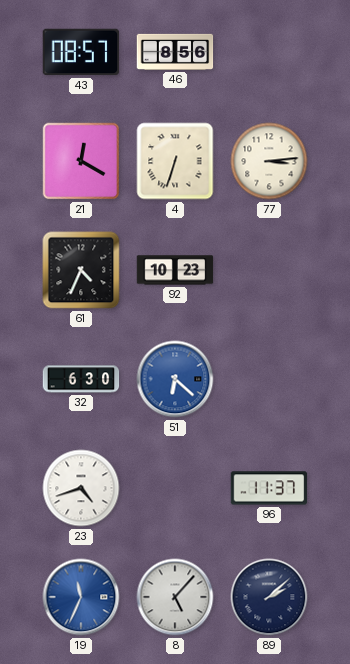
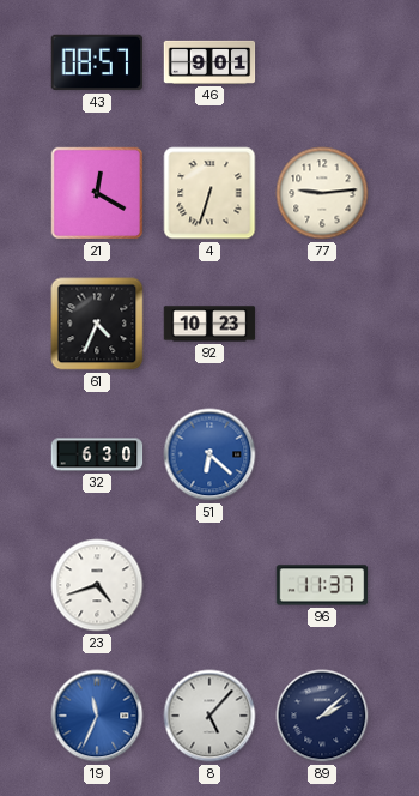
46: 8:56 -> 9:01
77: 3:14 -> 9:14
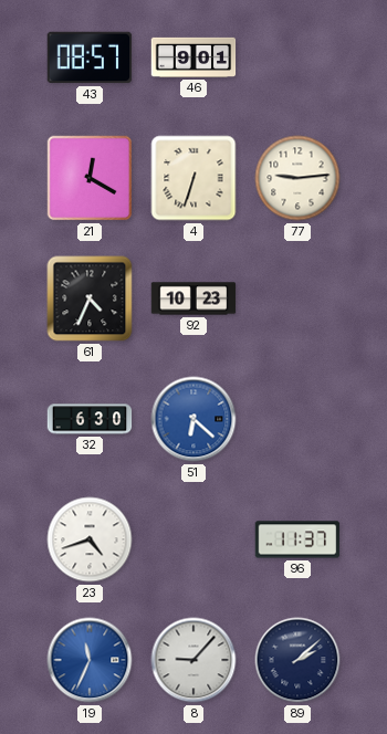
8: 5:07 -> 9:07
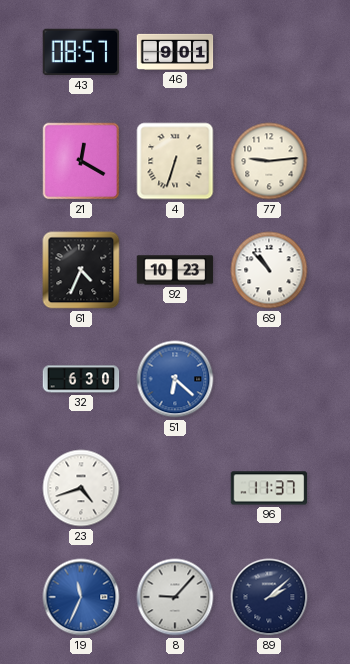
69: none -> 10:53
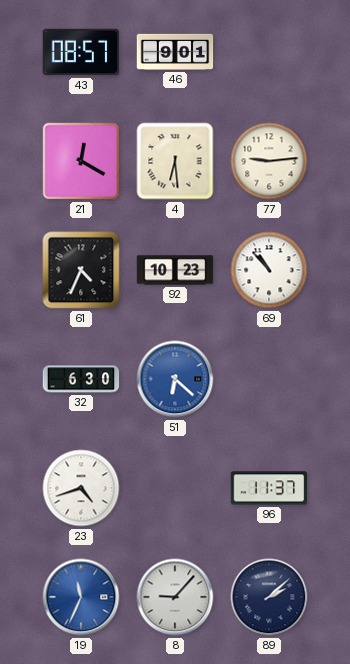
4: 6:33 -> 6:29
